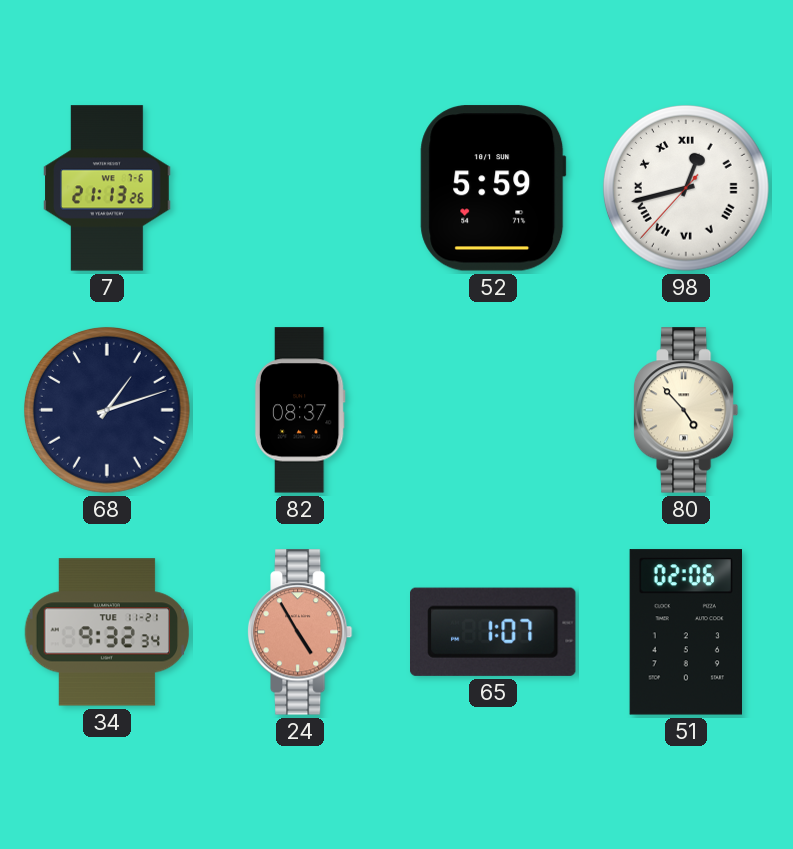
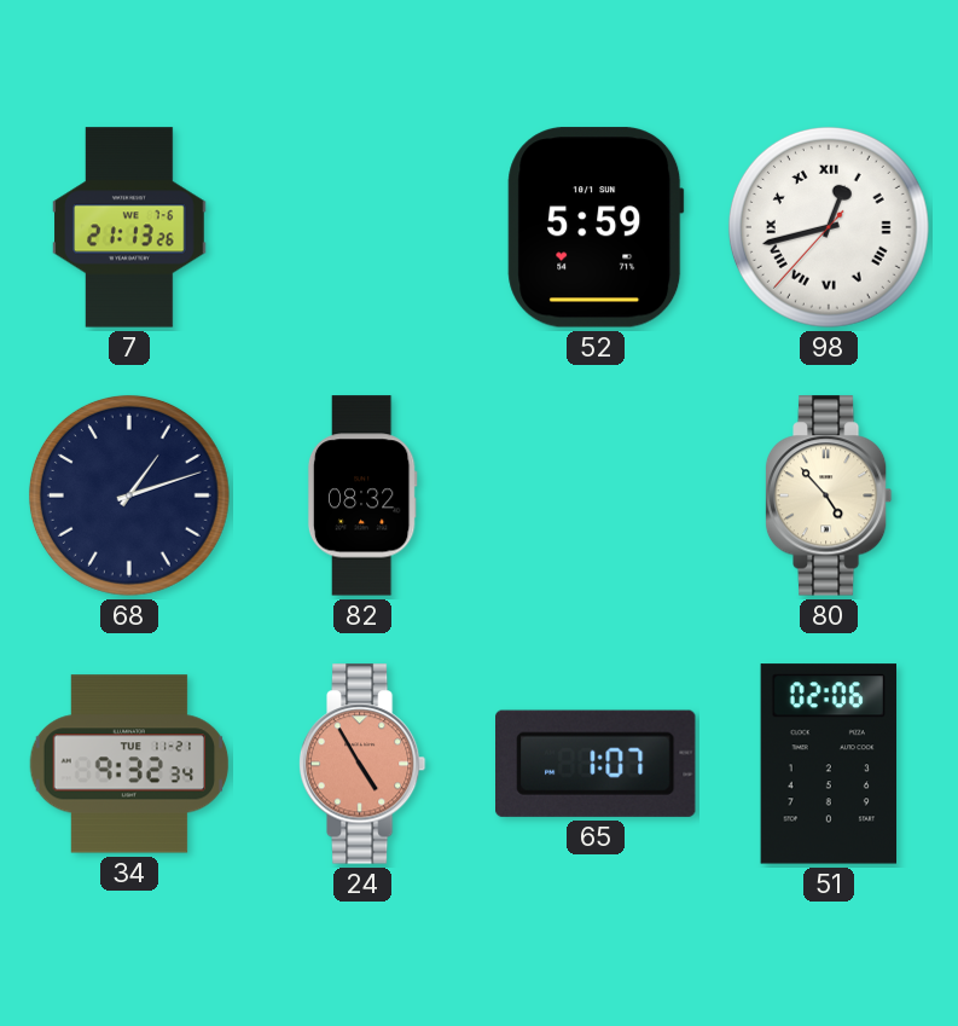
82: 08:37 -> 08:32
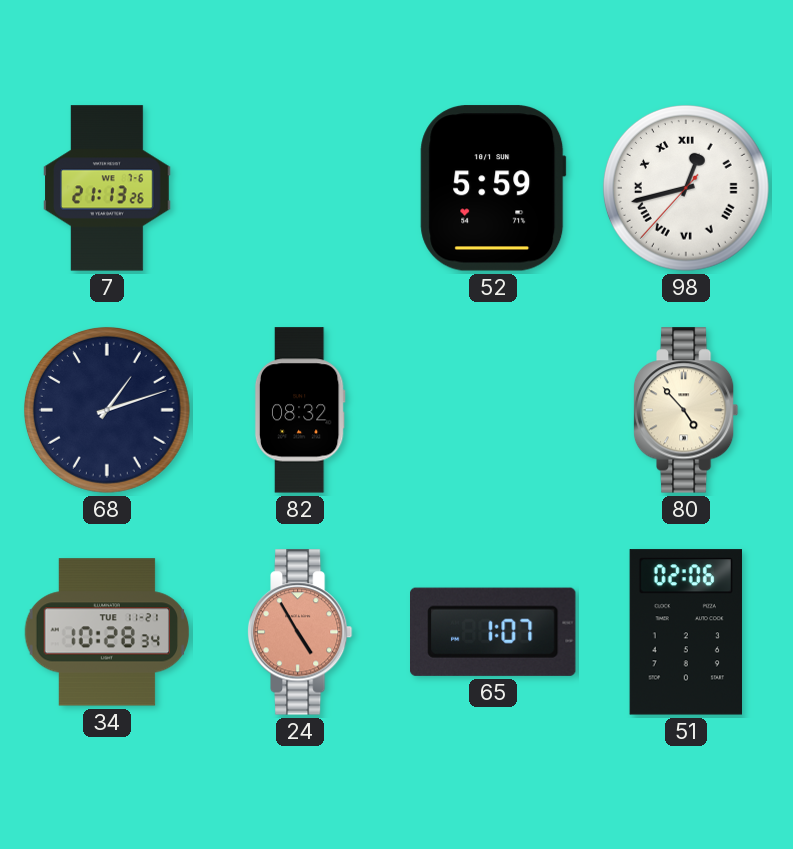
34: 9:32 -> 10:28
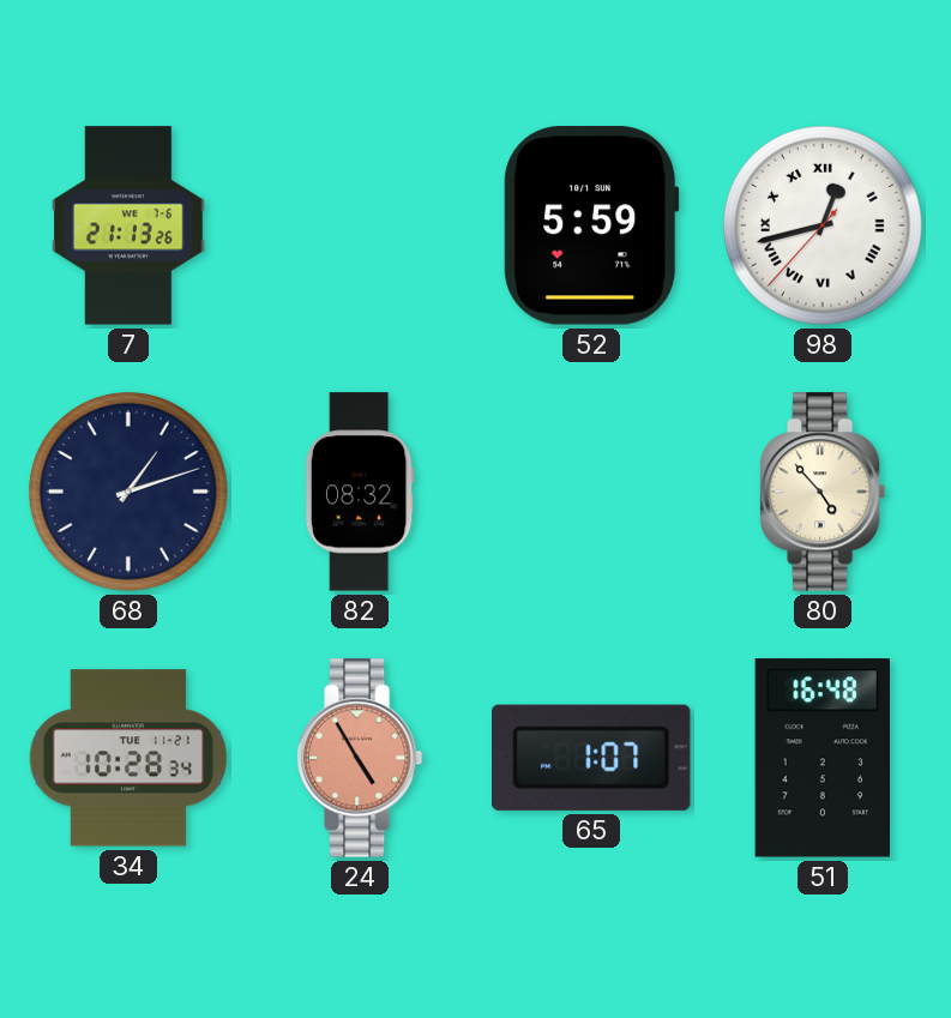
51: 02:06 -> 16:48
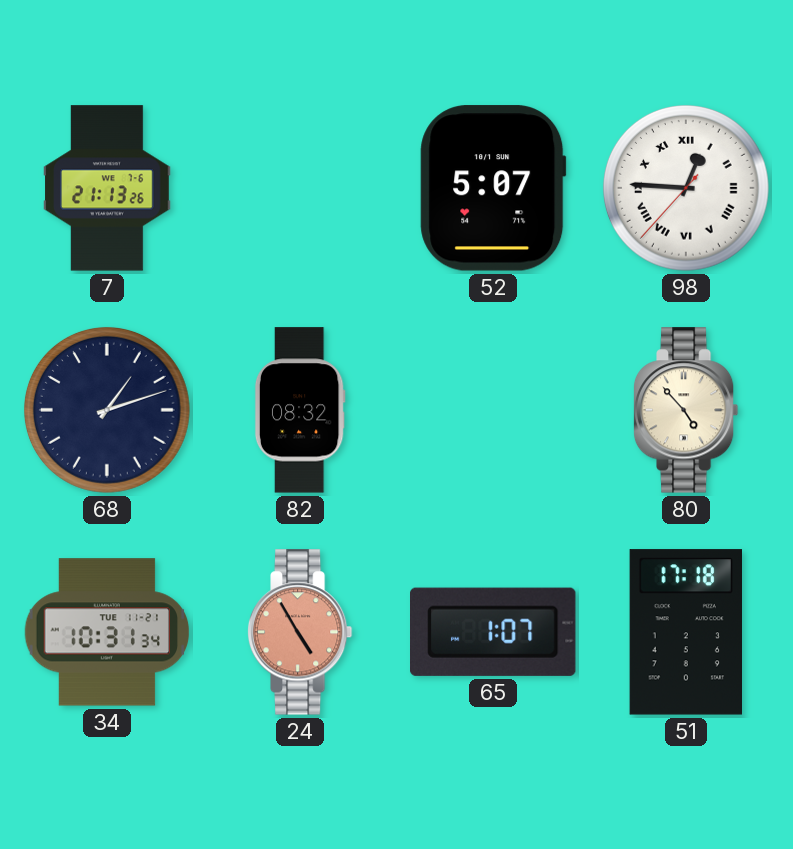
52: 5:59 -> 5:07
98: 12:42 -> 12:45
34: 10:28 -> 10:31
51: 16:48 -> 17:18
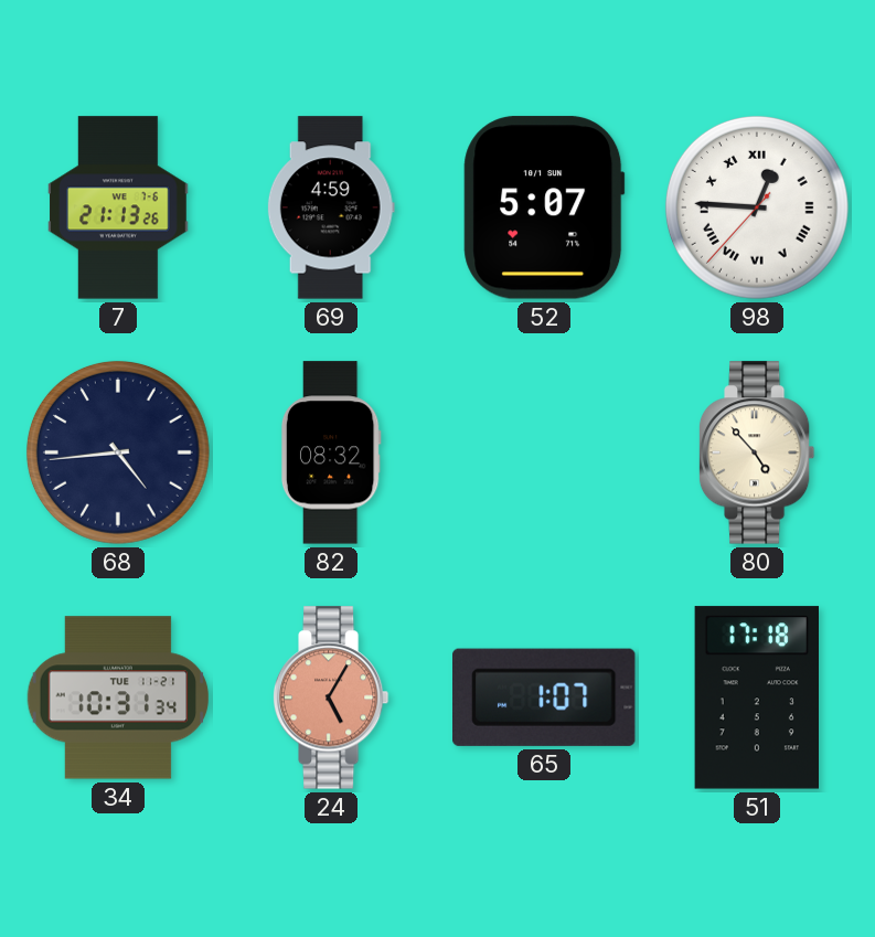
69: none -> 4:59
68: 1:12 -> 4:44
24: 4:55 -> 5:05
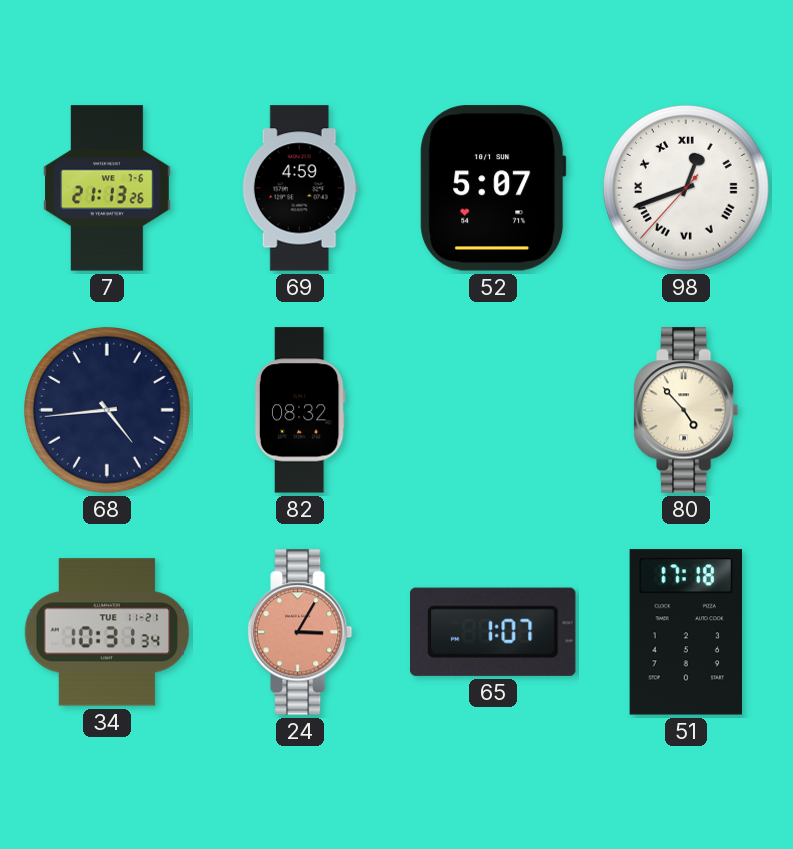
98: 12:45 -> 12:41
24: 5:05 -> 3:05
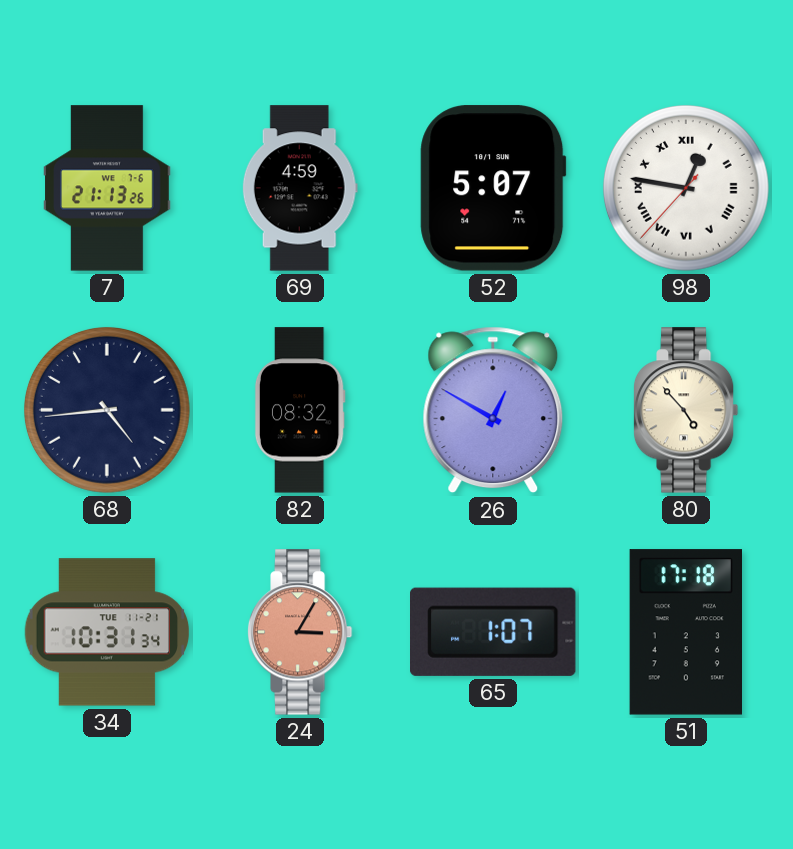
98: 12:41 -> 12:46
26: none -> 12:50
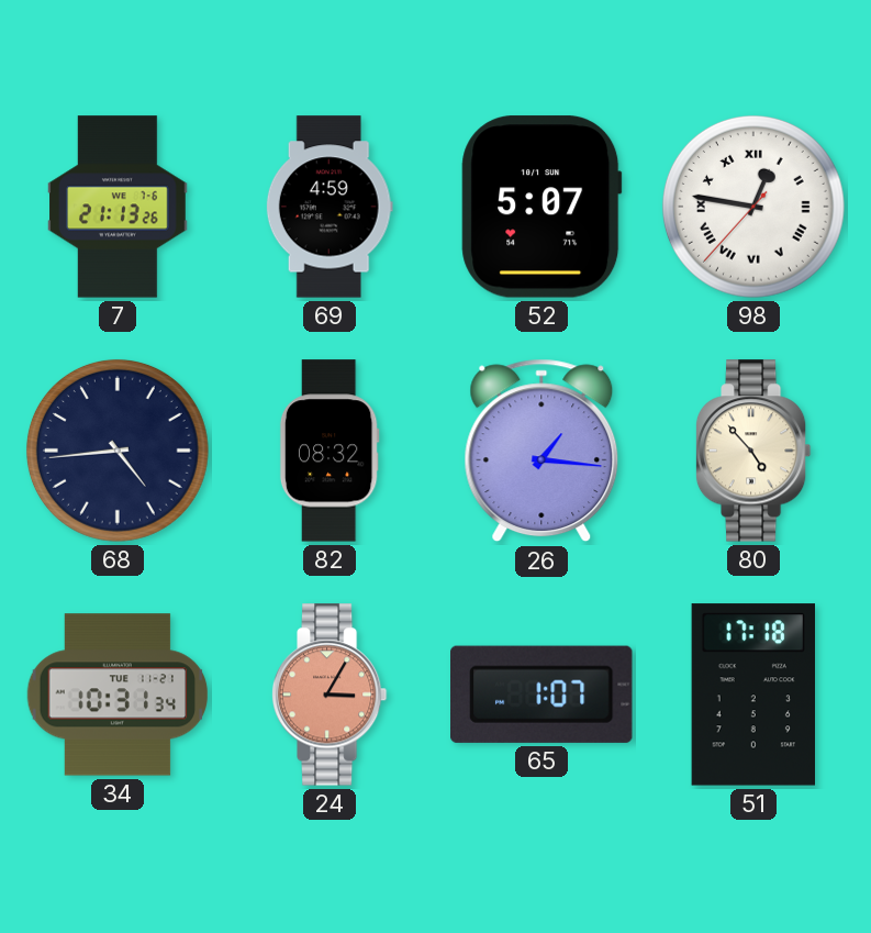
26: 12:50 -> 1:16
